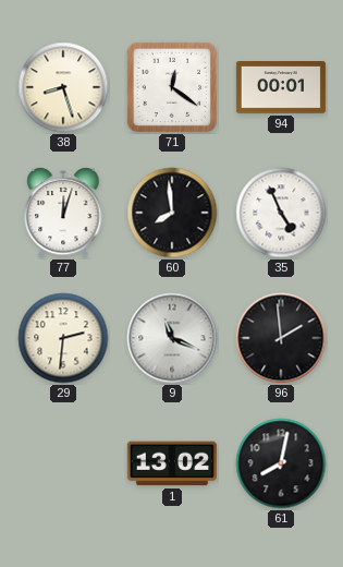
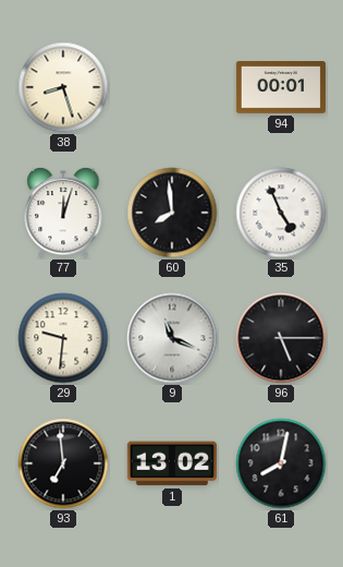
71: 12:21 -> none
29: 2:31 -> 9:31
96: 1:59 -> 5:15
93: none -> 6:59
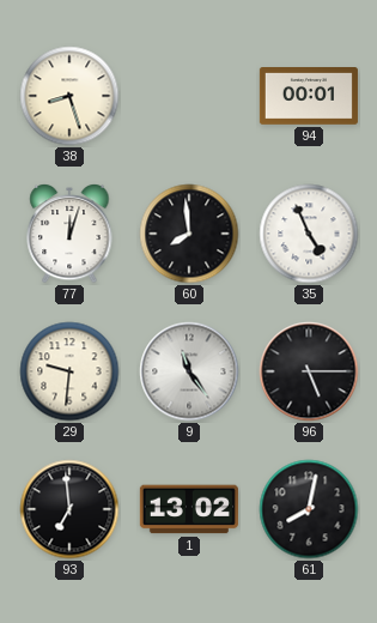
9: 11:19 -> 11:24
